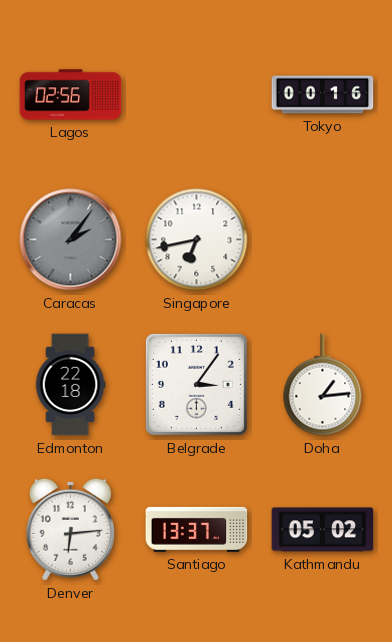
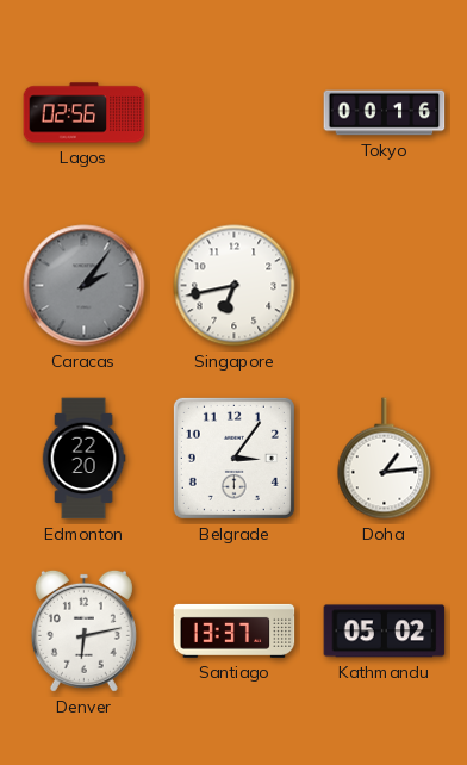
Edmonton: 22:18 -> 22:20
Denver: 6:14 -> 6:13
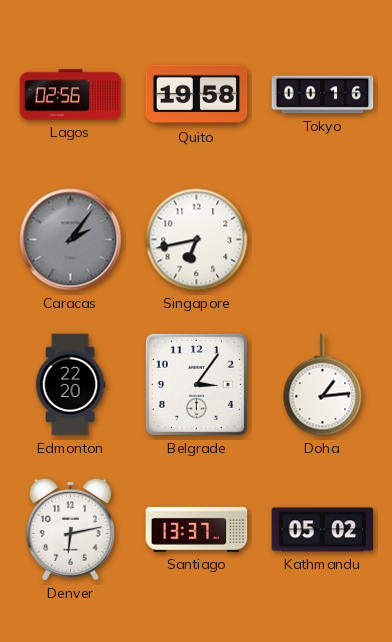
Quito: none -> 19:58
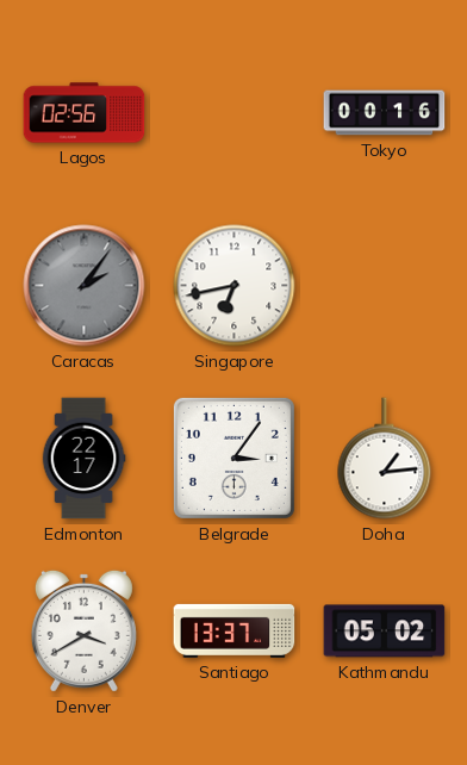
Quito: 19:58 -> none
Edmonton: 22:20 -> 22:17
Denver: 6:13 -> 3:40
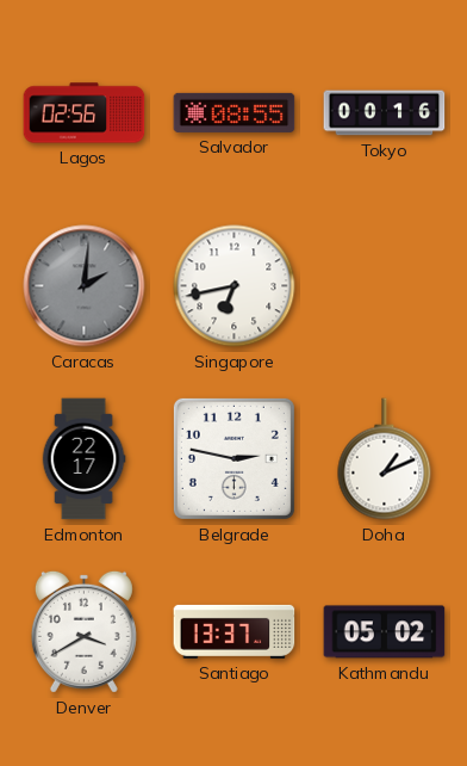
Salvador: none -> 08:55
Caracas: 2:06 -> 2:01
Belgrade: 3:06 -> 2:47
Doha: 1:14 -> 1:11
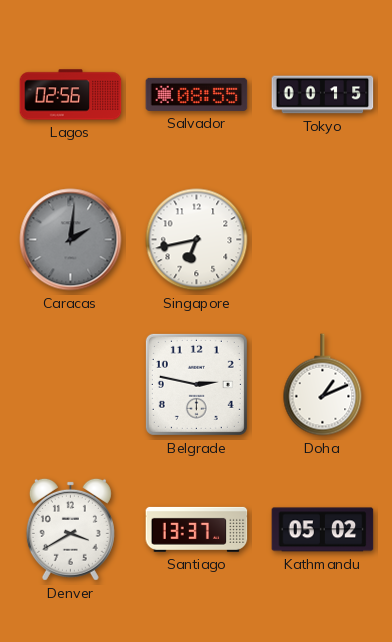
Tokyo: 00:16 -> 00:15
Edmonton: 22:17 -> none
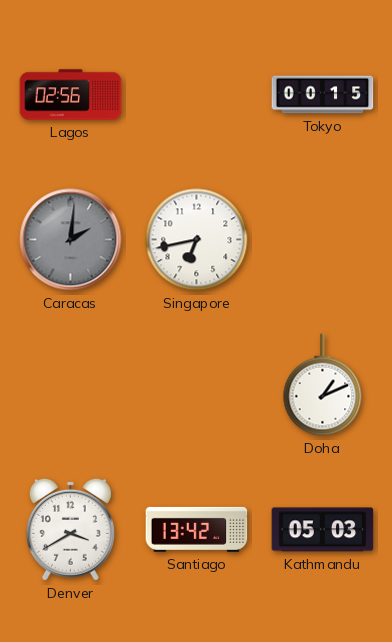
Salvador: 08:55 -> none
Belgrade: 2:47 -> none
Santiago: 13:37 -> 13:42
Kathmandu: 05:02 -> 05:03
